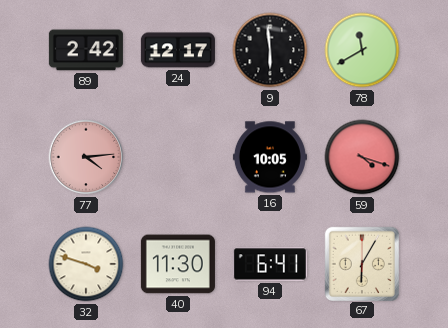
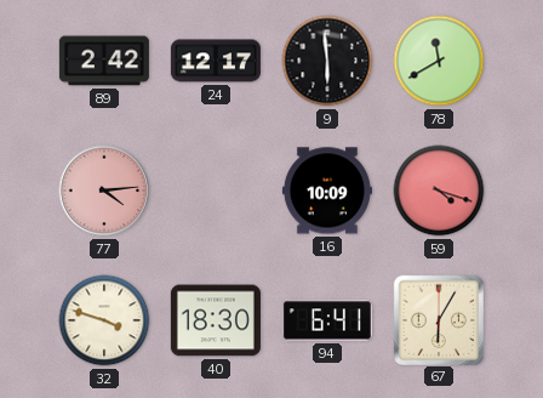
16: 10:05 -> 10:09
40: 11:30 -> 18:30
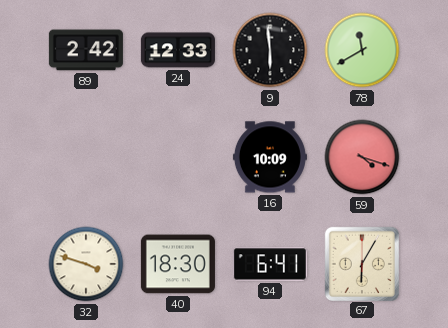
24: 12:17 -> 12:33
77: 4:14 -> none
